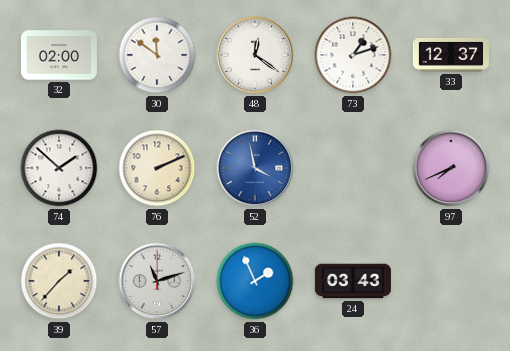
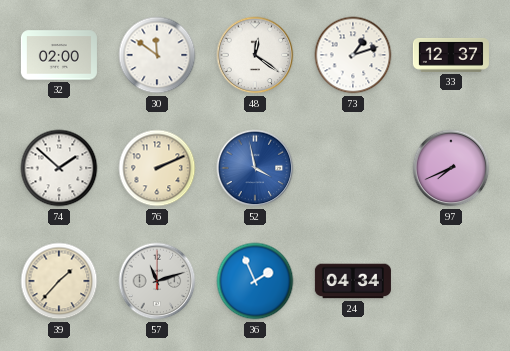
24: 03:43 -> 04:34
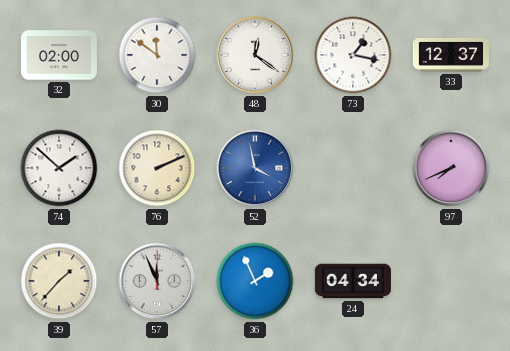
73: 1:12 -> 1:17
57: 11:12 -> 11:56
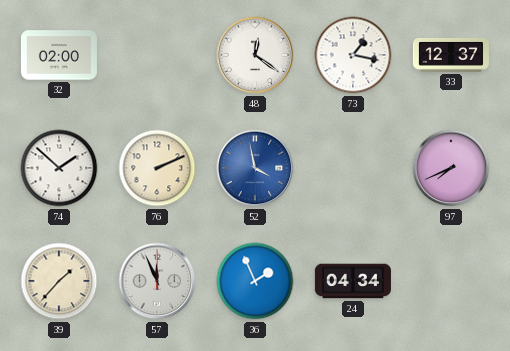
30: 11:51 -> none
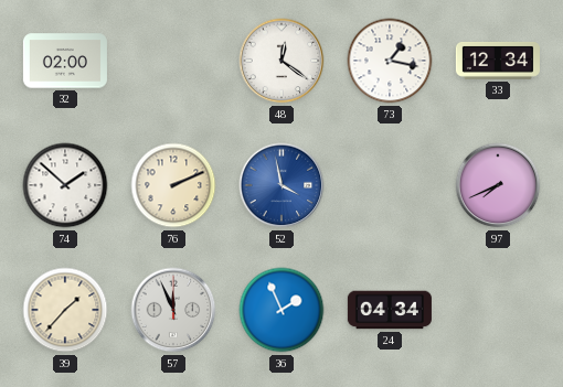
33: 12:37 -> 12:34
